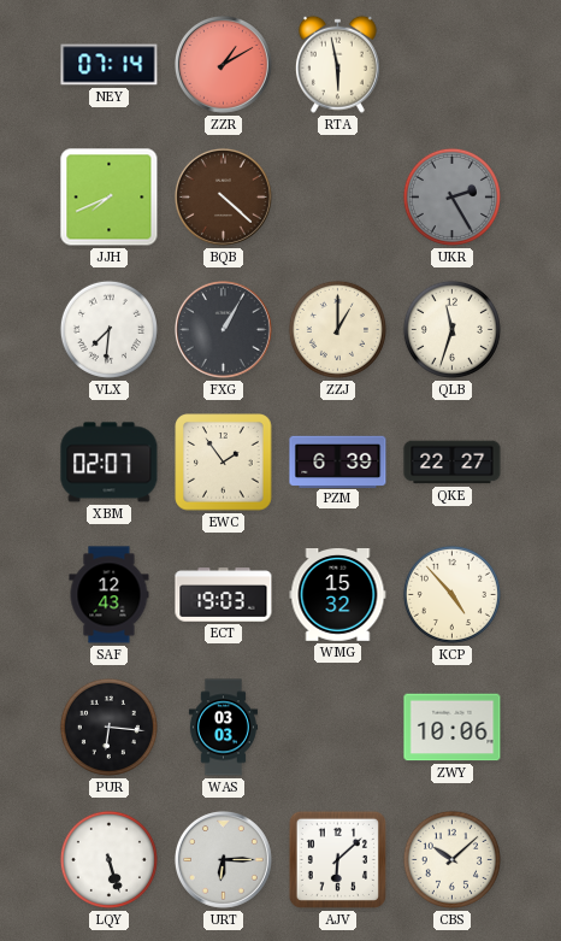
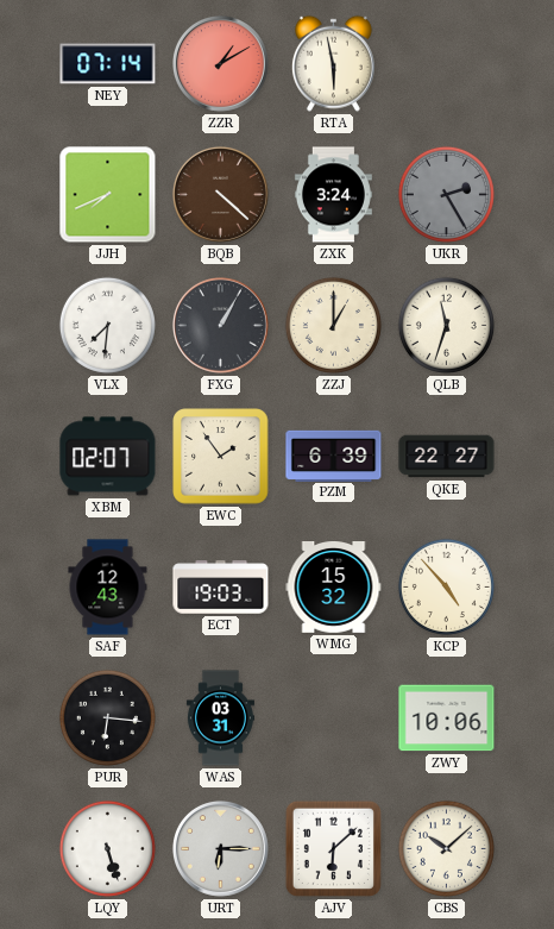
ZXK: none -> 3:24
WAS: 03:03 -> 03:31
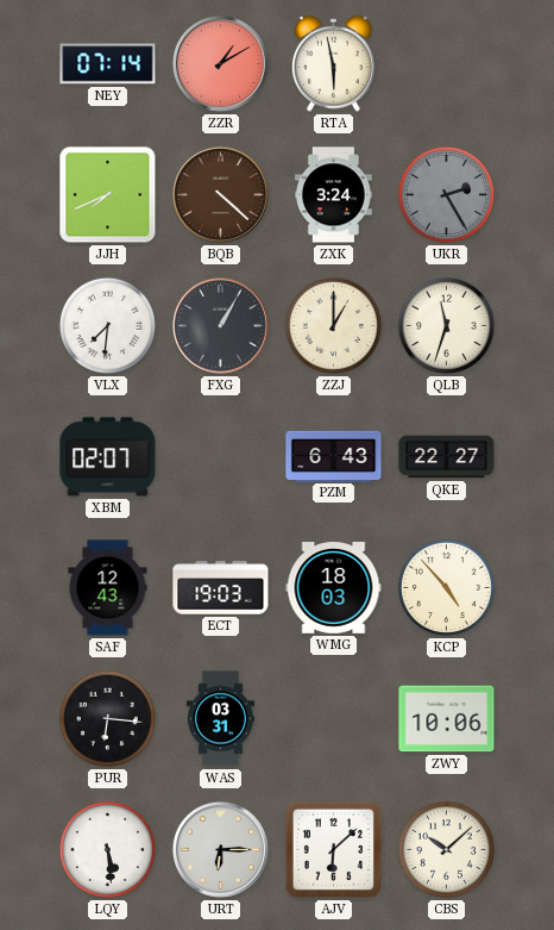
EWC: 1:54 -> none
PZM: 6:39 -> 6:43
WMG: 15:32 -> 18:03
LQY: 5:27 -> 5:29
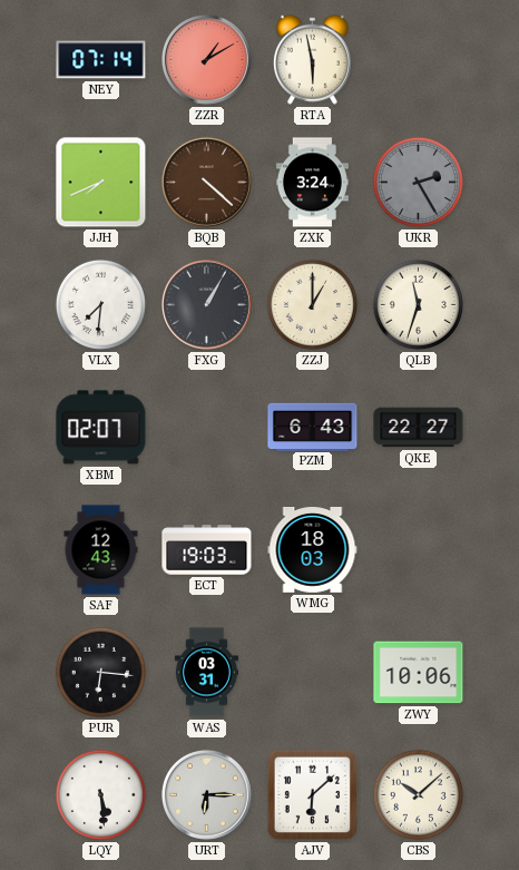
KCP: 4:53 -> none
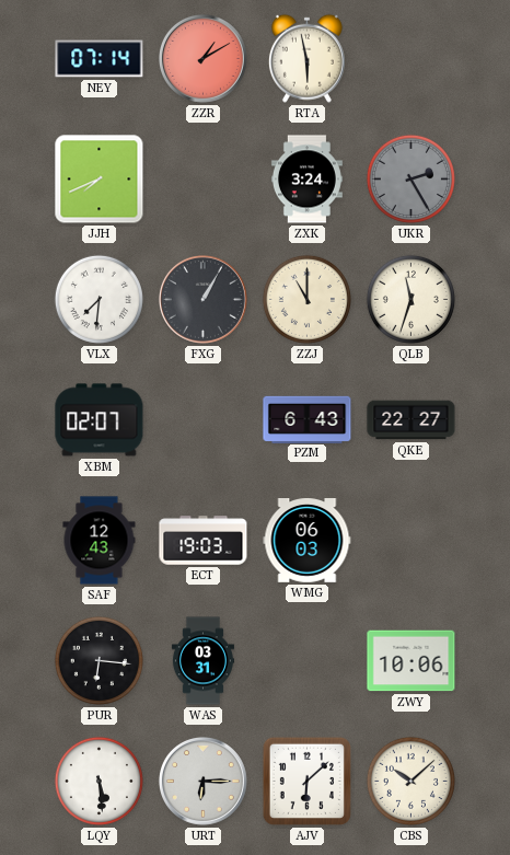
BQB: 4:22 -> none
ZZJ: 1:00 -> 11:00
WMG: 18:03 -> 06:03
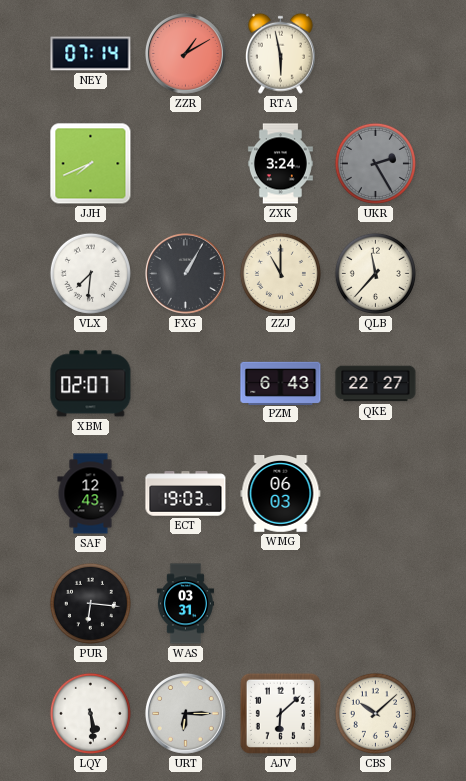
QLB: 11:33 -> 11:37
ZWY: 10:06 -> none
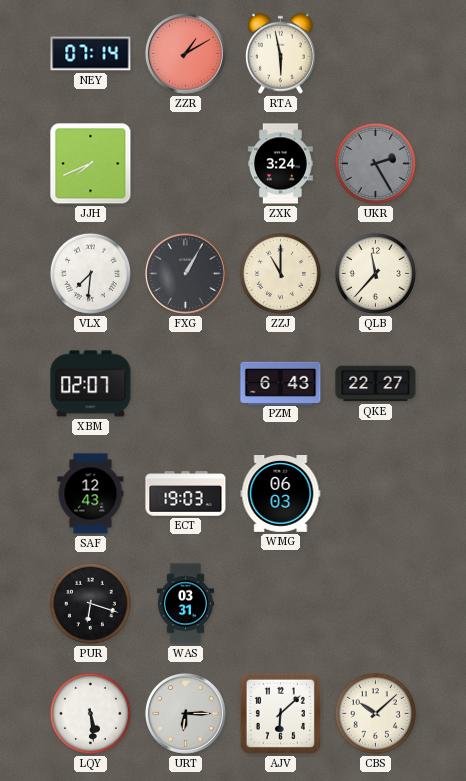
PUR: 6:16 -> 6:18
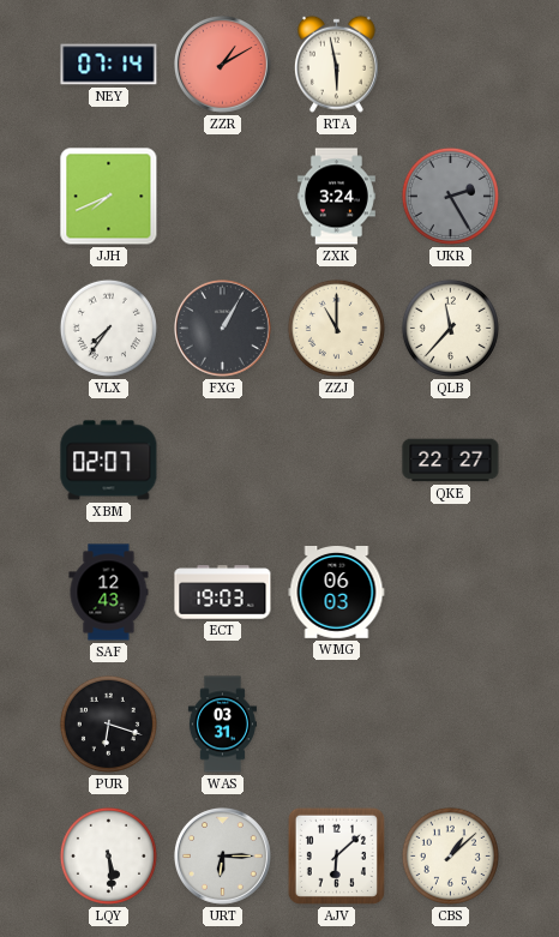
VLX: 7:31 -> 7:36
PZM: 6:43 -> none
CBS: 10:08 -> 1:08
